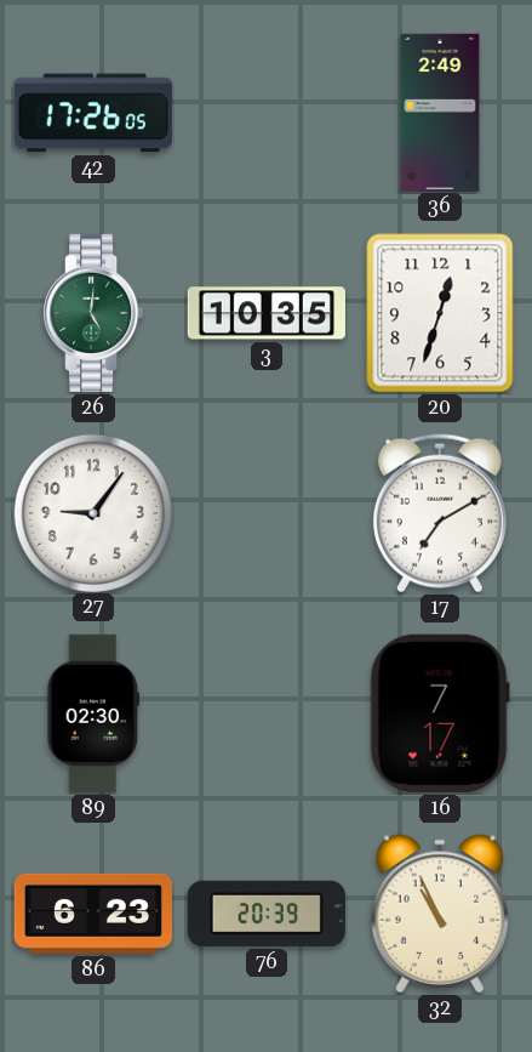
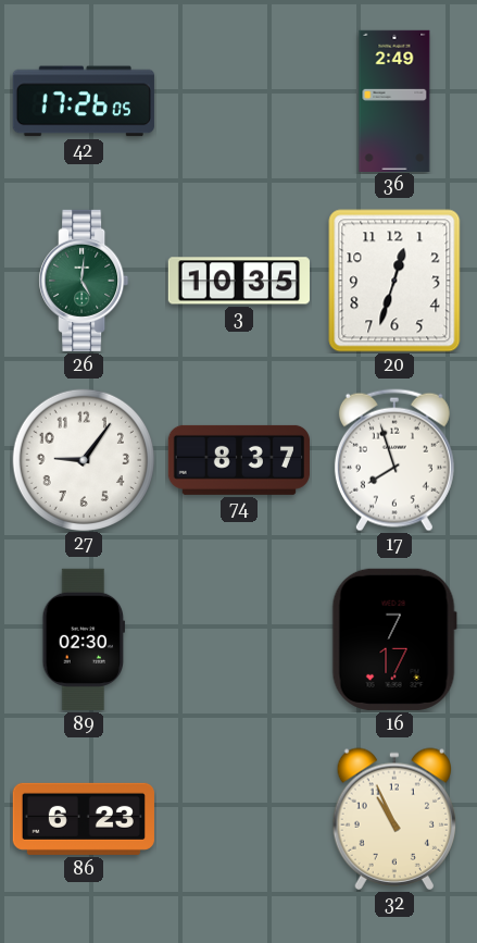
74: none -> 8:37
17: 7:10 -> 7:57
76: 20:39 -> none
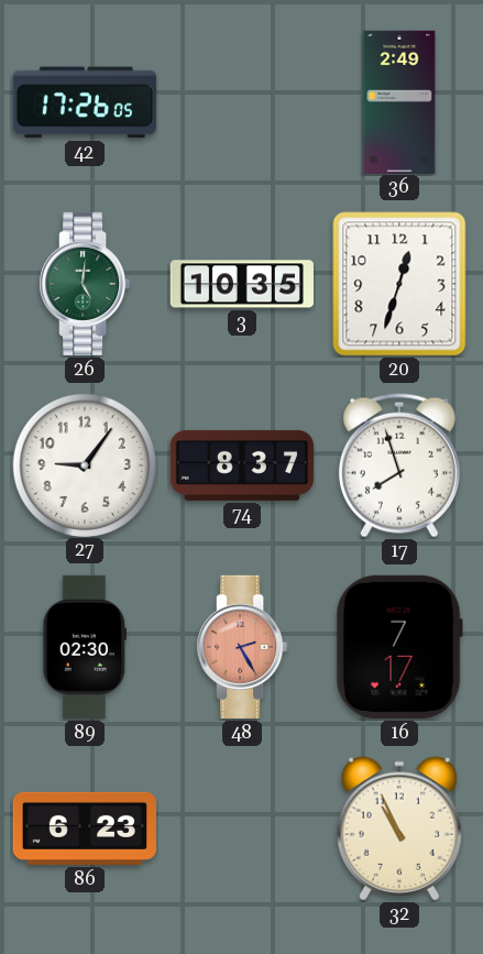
48: none -> 2:25
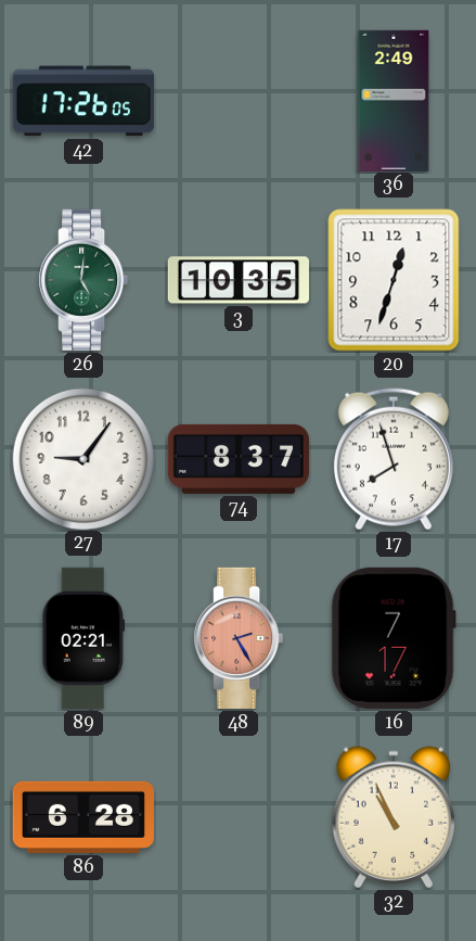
89: 02:30 -> 02:21
86: 6:23 -> 6:28
